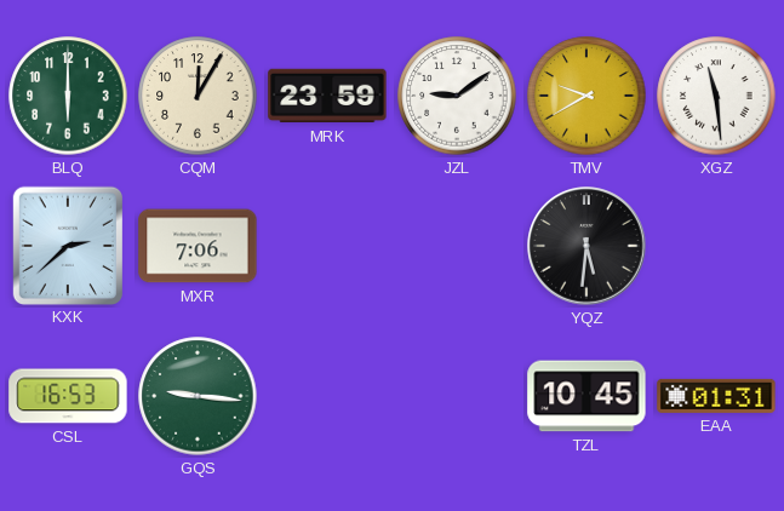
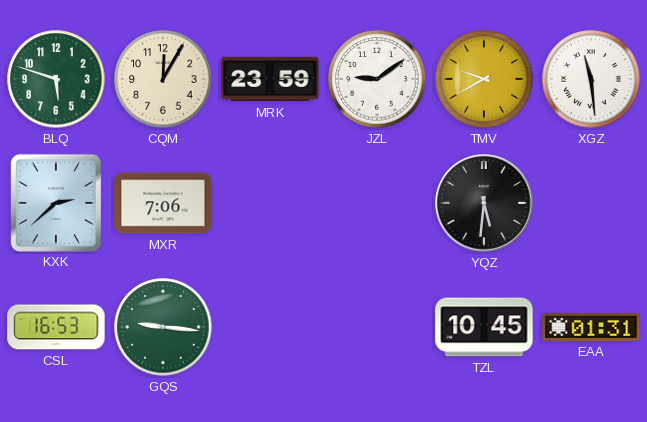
BLQ: 6:00 -> 5:48
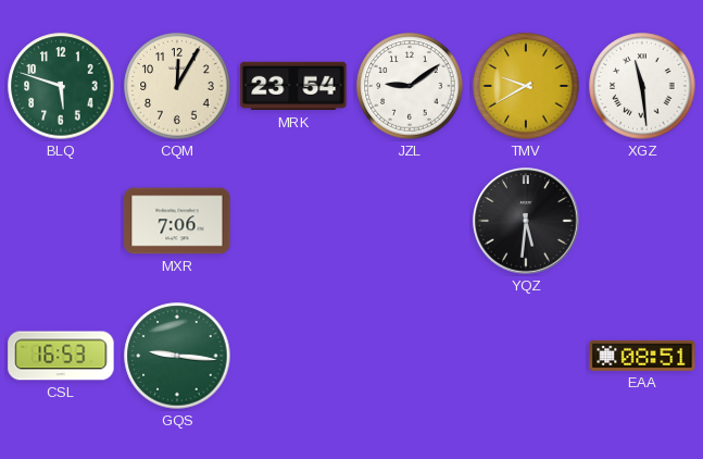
MRK: 23:59 -> 23:54
KXK: 2:38 -> none
TZL: 10:45 -> none
EAA: 01:31 -> 08:51
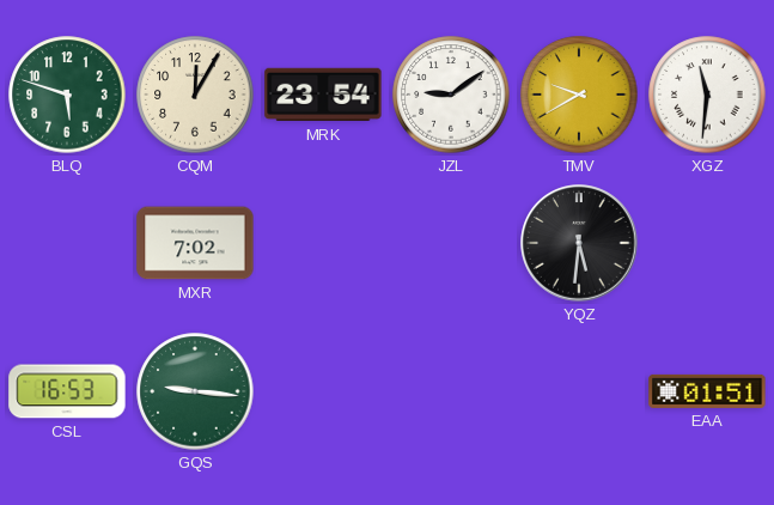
XGZ: 11:29 -> 11:31
MXR: 7:06 -> 7:02
EAA: 08:51 -> 01:51
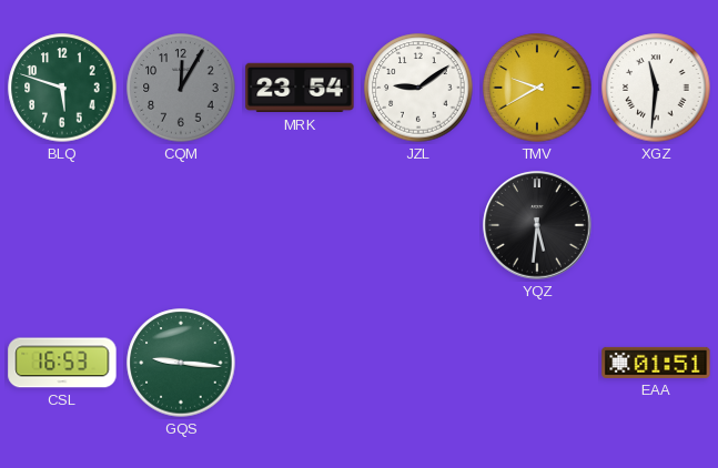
CQM dial: cream -> grey
MXR: 7:02 -> none
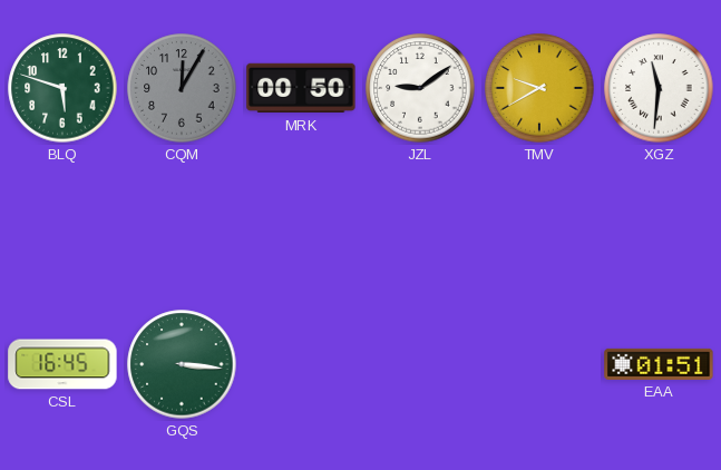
MRK: 23:54 -> 00:50
YQZ: 5:31 -> none
CSL: 16:53 -> 16:45
GQS: 9:16 -> 3:16
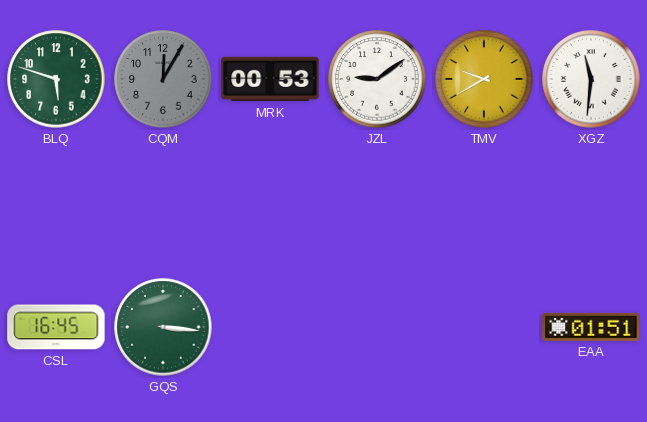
MRK: 00:50 -> 00:53
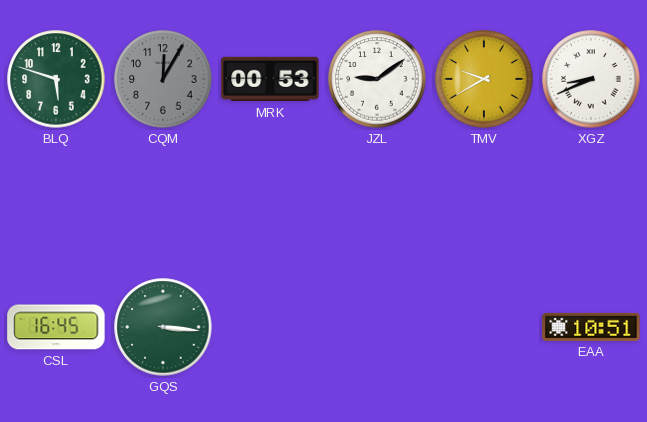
XGZ: 11:31 -> 8:41
EAA: 01:51 -> 10:51
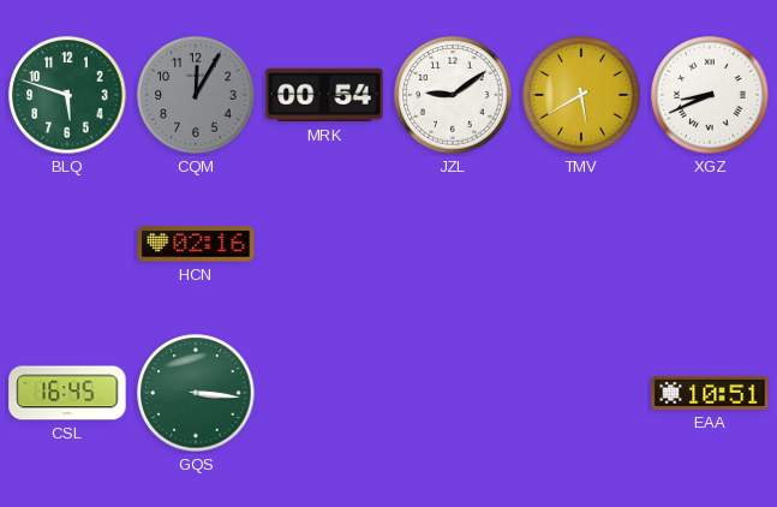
MRK: 00:53 -> 00:54
TMV: 9:40 -> 5:40
HCN: none -> 02:16
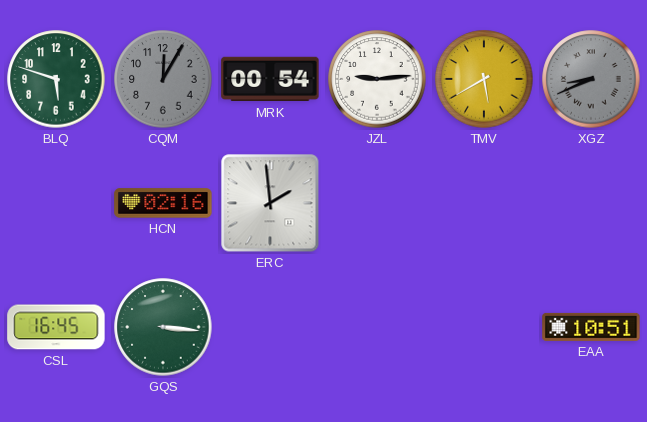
JZL: 9:09 -> 9:14
XGZ dial: white -> grey
ERC: none -> 1:59
